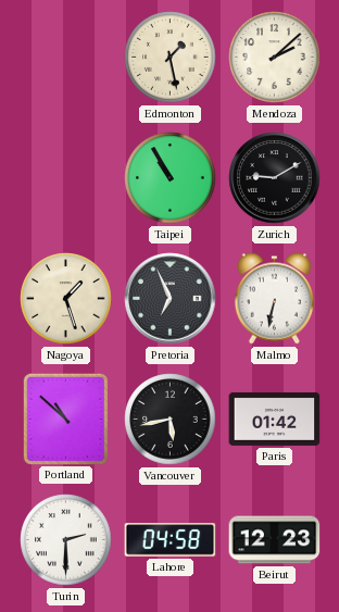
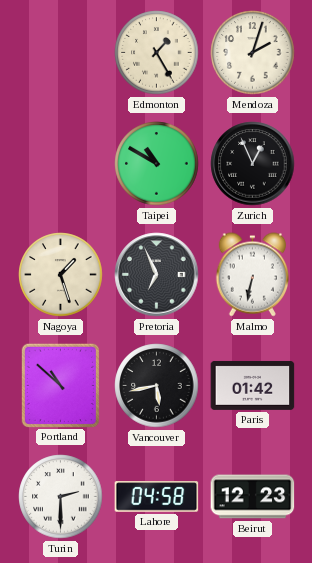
Edmonton: 1:28 -> 1:25
Mendoza: 2:08 -> 2:03
Taipei: 10:55 -> 10:50
Zurich: 9:10 -> 12:56
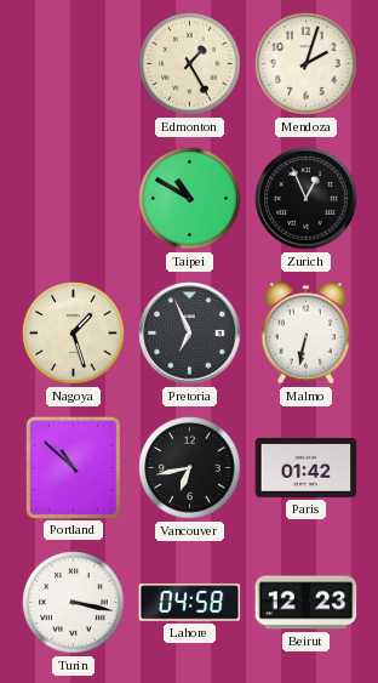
Vancouver: 5:43 -> 6:43
Turin: 2:30 -> 3:17
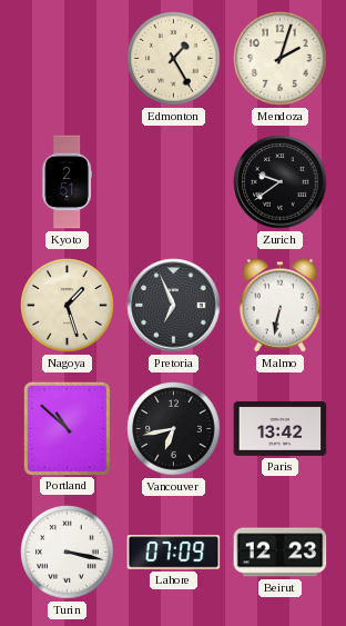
Kyoto: none -> 2:51
Taipei: 10:50 -> none
Zurich: 12:56 -> 9:39
Paris: 01:42 -> 13:42
Lahore: 04:58 -> 07:09
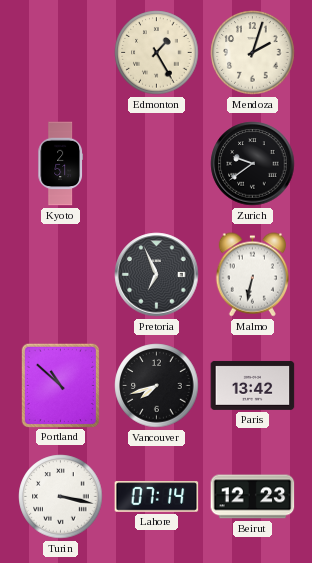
Nagoya: 1:27 -> none
Vancouver: 6:43 -> 7:42
Lahore: 07:09 -> 07:14
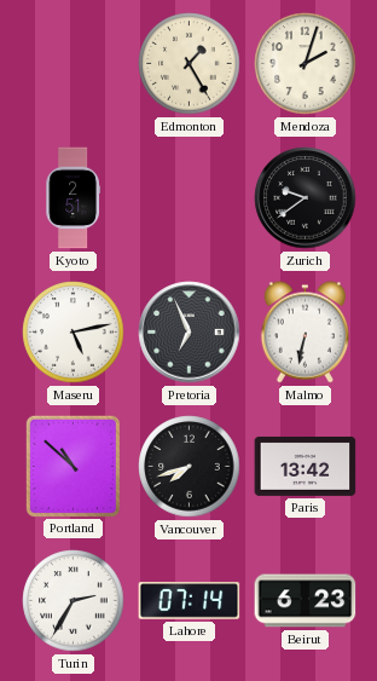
Maseru: none -> 5:13
Turin: 3:17 -> 2:35
Beirut: 12:23 -> 6:23
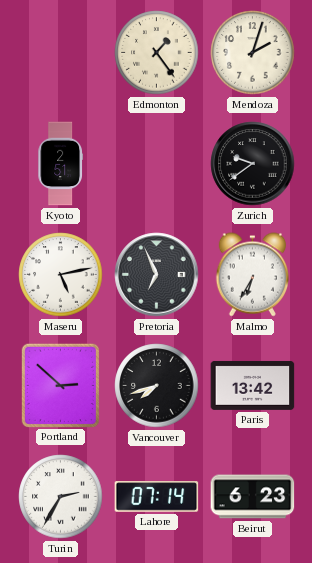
Edmonton: 1:25 -> 1:24
Malmo: 6:32 -> 6:35
Portland: 10:52 -> 2:52
